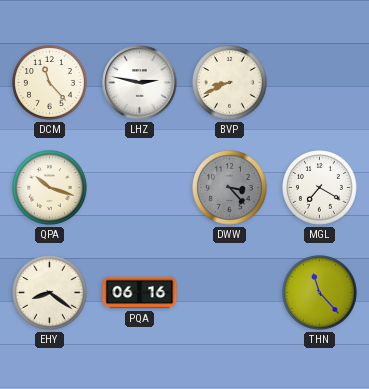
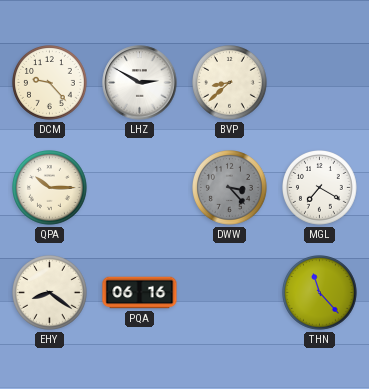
DCM: 11:23 -> 9:23
LHZ: 2:47 -> 2:50
BVP: 8:41 -> 8:38
QPA: 10:18 -> 10:15
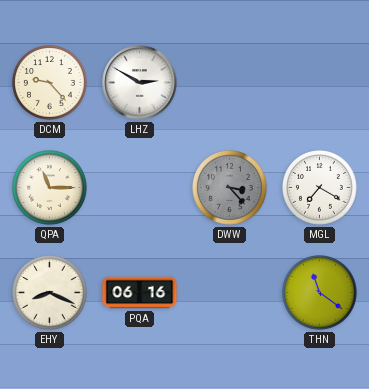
BVP: 8:38 -> none
QPA: 10:15 -> 11:15
EHY: 8:21 -> 8:19
THN: 11:23 -> 11:21
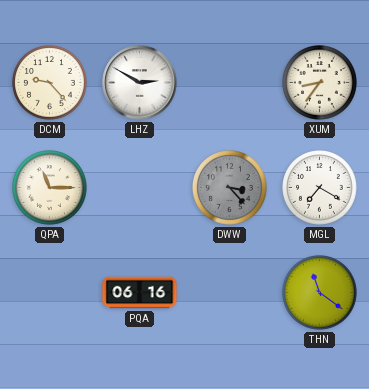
XUM: none -> 8:36
EHY: 8:19 -> none
